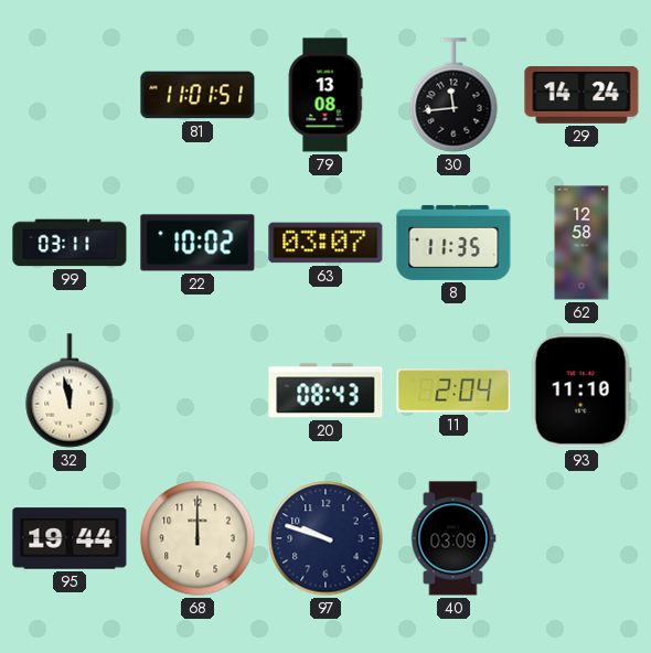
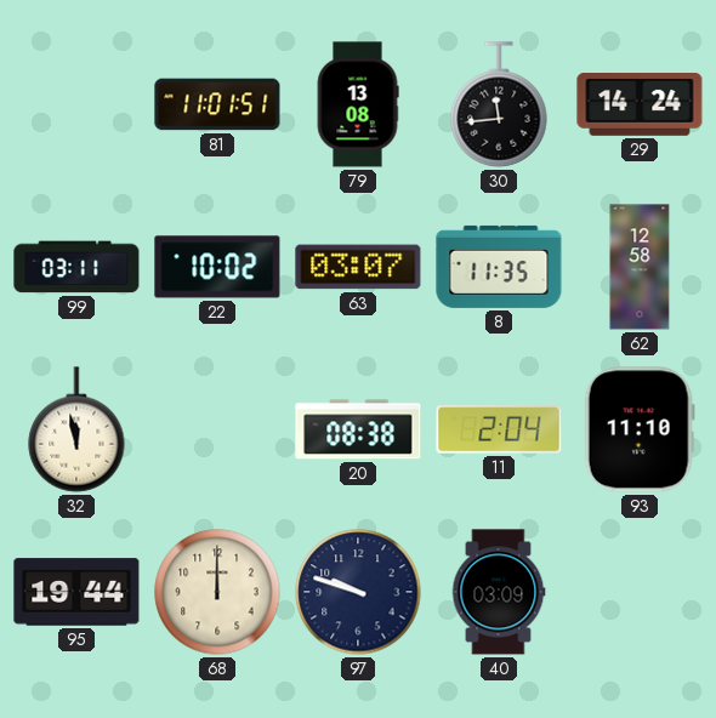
20: 08:43 -> 08:38
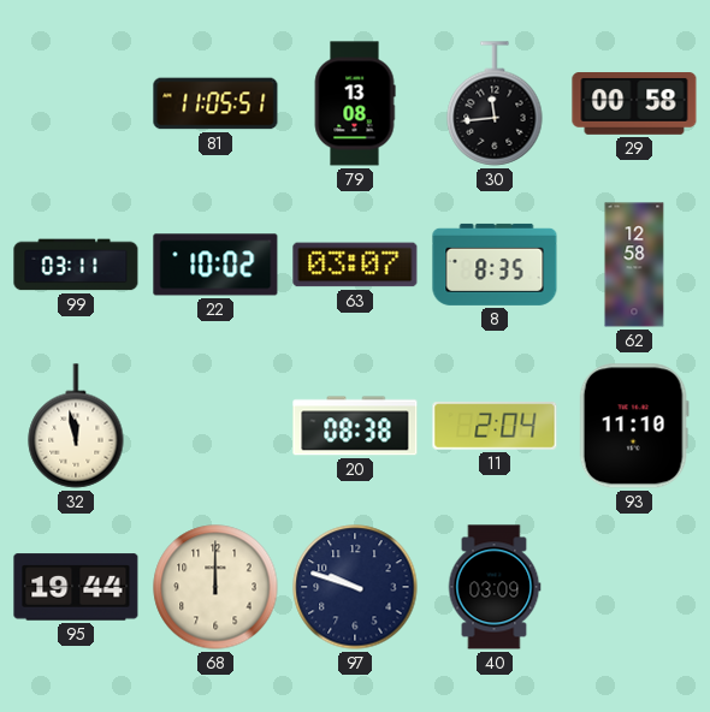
81: 11:01 -> 11:05
29: 14:24 -> 00:58
8: 11:35 -> 8:35
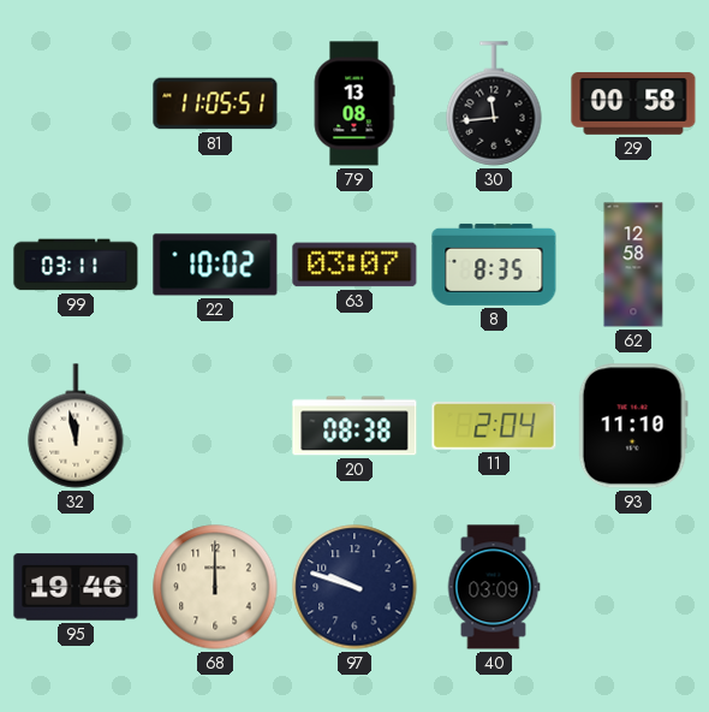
95: 19:44 -> 19:46
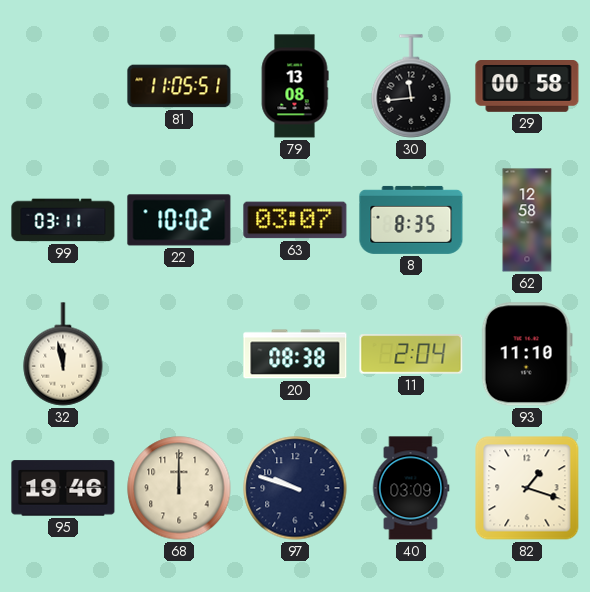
82: none -> 1:18
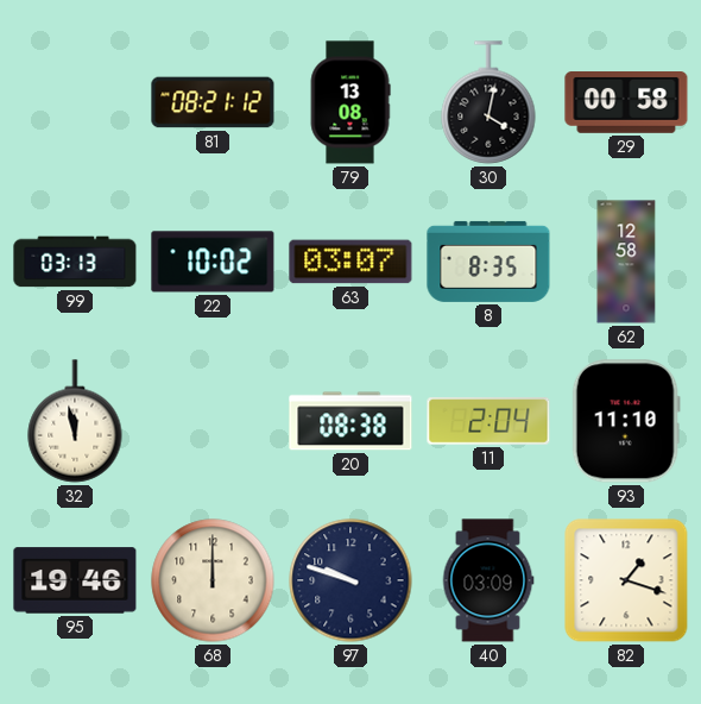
81: 11:05 -> 08:21
30: 11:44 -> 4:02
99: 03:11 -> 03:13
